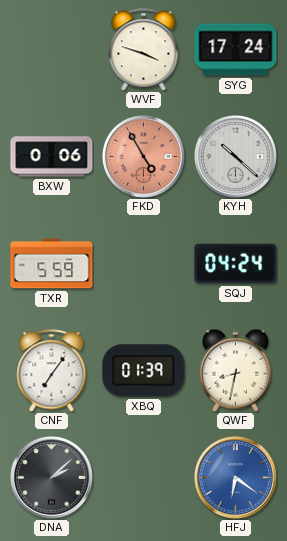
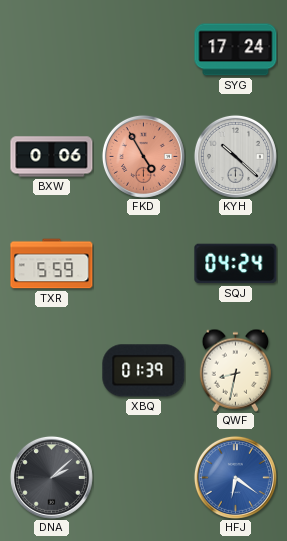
WVF: 3:48 -> none
CNF: 7:06 -> none
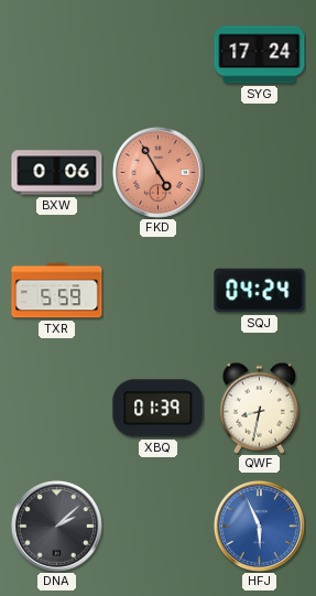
KYH: 10:22 -> none
HFJ: 6:21 -> 5:56
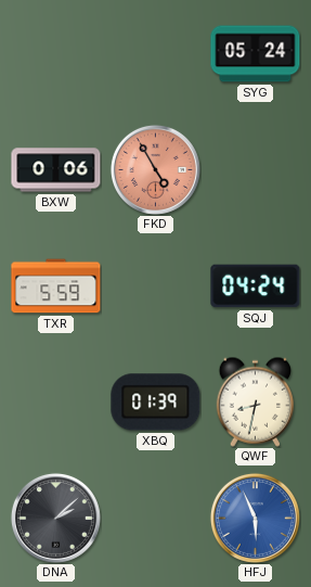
SYG: 17:24 -> 05:24
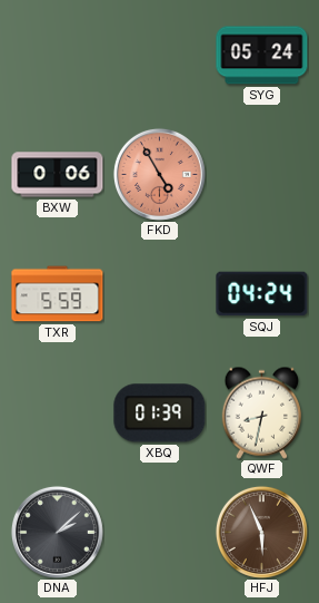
HFJ dial: blue -> brown
